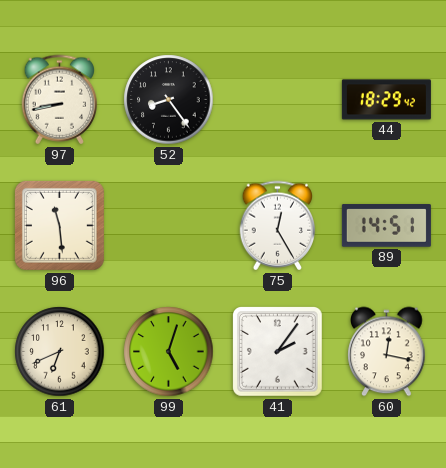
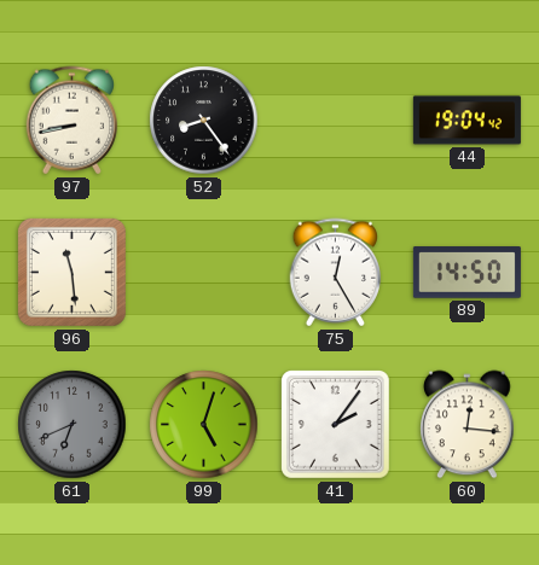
44: 18:29 -> 19:04
89: 14:51 -> 14:50
61 dial: cream -> grey
60: 12:17 -> 12:16
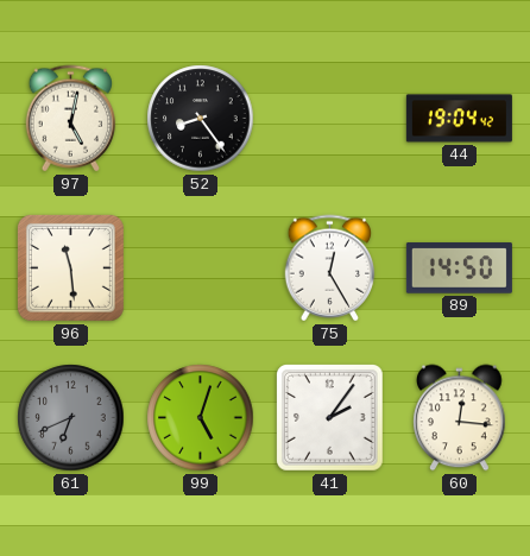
97: 8:43 -> 5:02
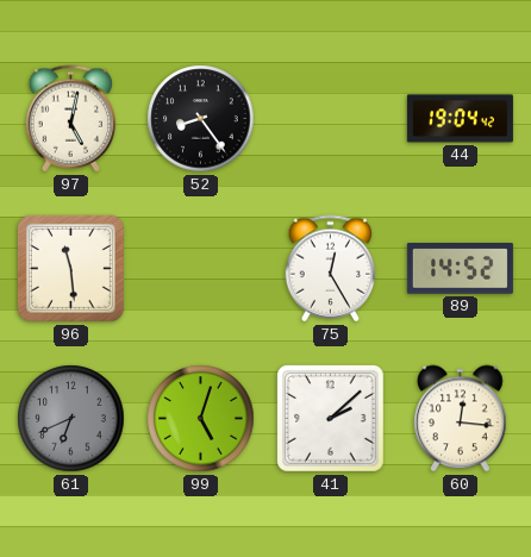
89: 14:50 -> 14:52
41: 2:06 -> 2:08
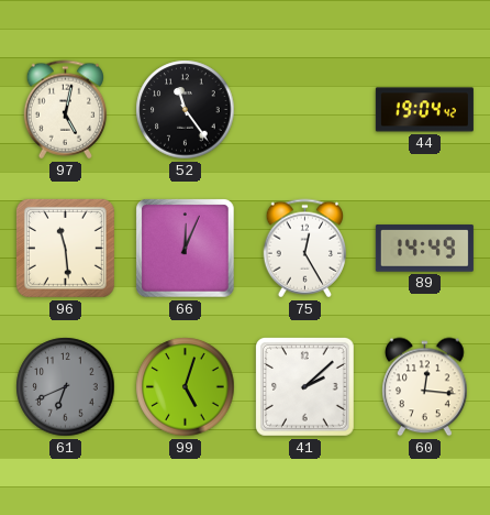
52: 8:24 -> 11:24
66: none -> 12:04
89: 14:52 -> 14:49
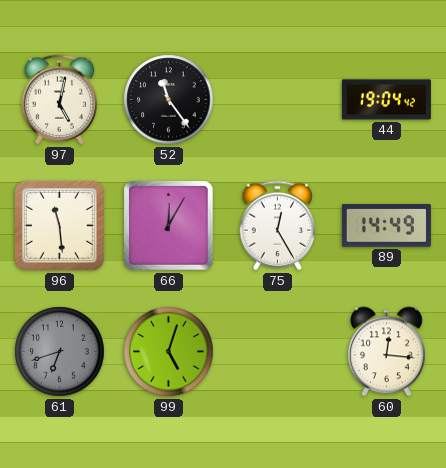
66: 12:04 -> 12:05
61: 6:41 -> 6:42
41: 2:08 -> none
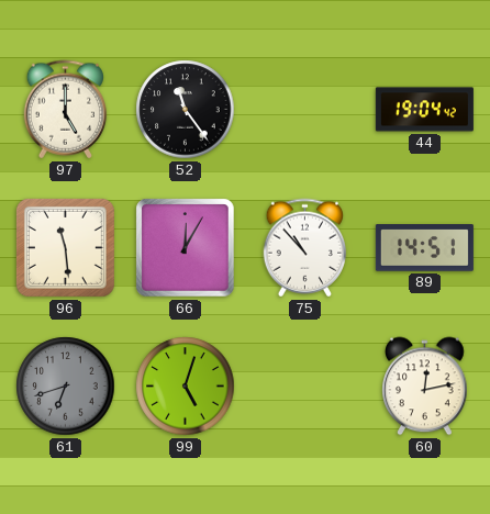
97: 5:02 -> 5:00
75: 12:25 -> 10:53
89: 14:49 -> 14:51
60: 12:16 -> 12:13
